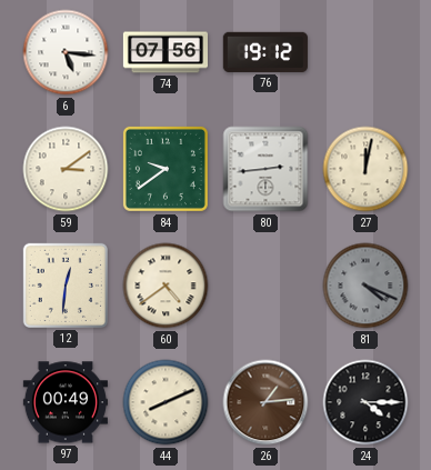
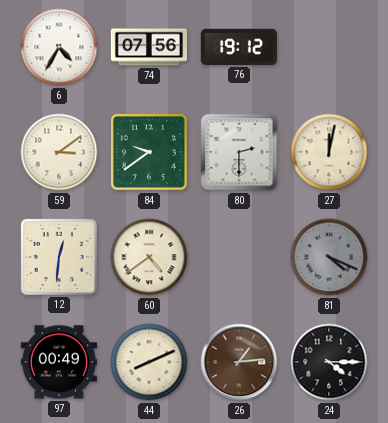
6: 5:16 -> 4:35
80: 2:44 -> 2:30
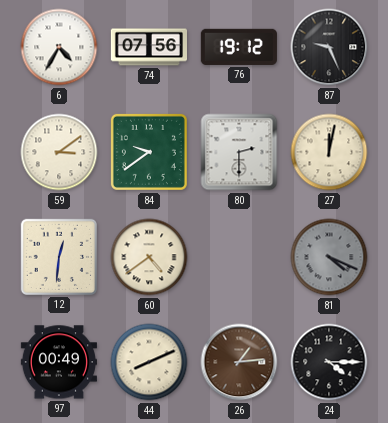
87: none -> 9:26
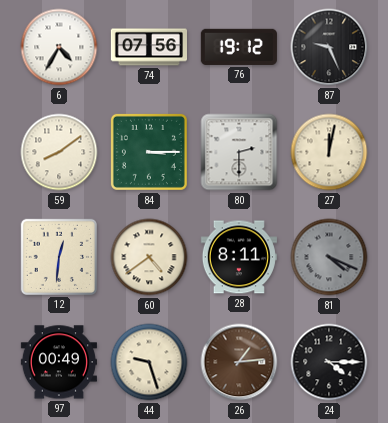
59: 3:09 -> 8:09
84: 9:39 -> 3:15
28: none -> 8:11
44: 8:11 -> 9:27
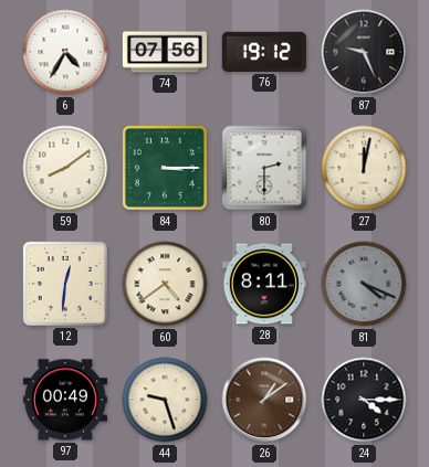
26: 1:14 -> 1:09
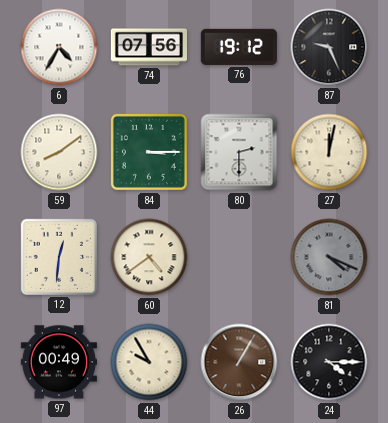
28: 8:11 -> none
44: 9:27 -> 9:55
26: 1:09 -> 1:05
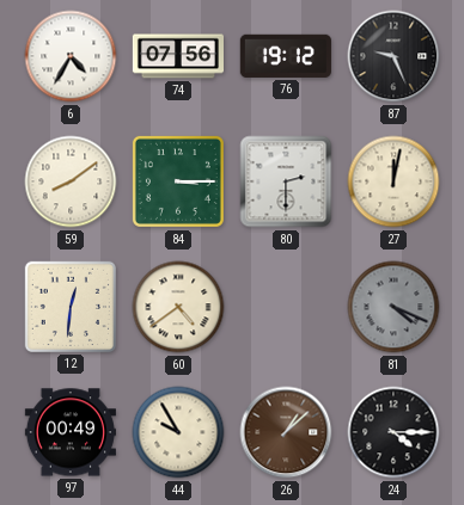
26: 1:05 -> 1:08
